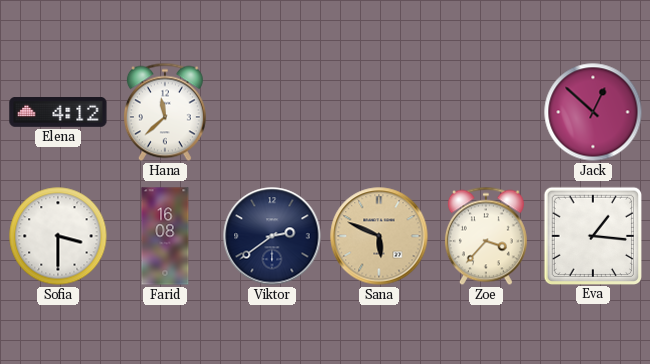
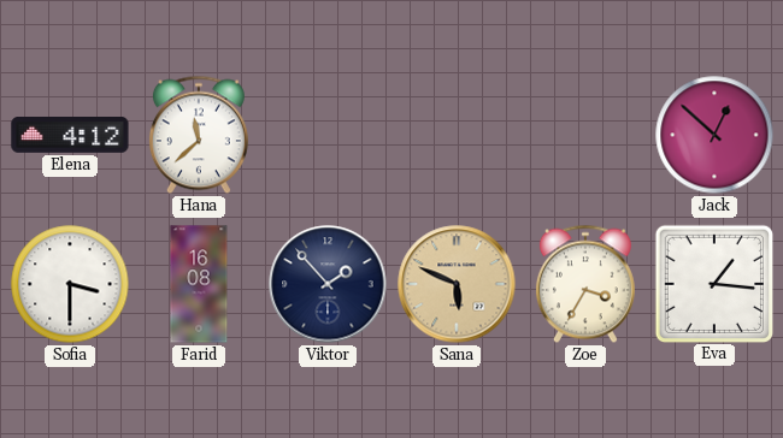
Viktor: 2:39 -> 1:53
Zoe: 3:37 -> 3:35
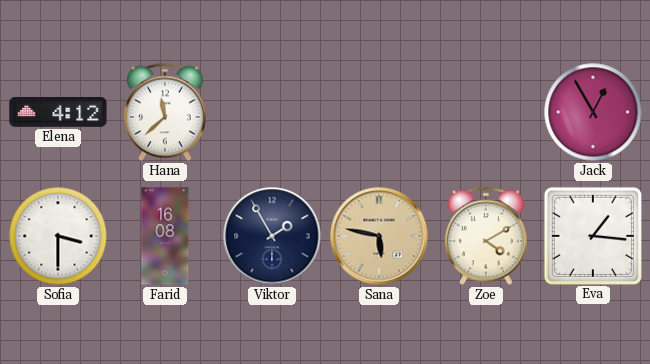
Jack: 12:52 -> 12:55
Viktor: 1:53 -> 1:55
Sana: 5:49 -> 5:47
Zoe: 3:35 -> 4:10
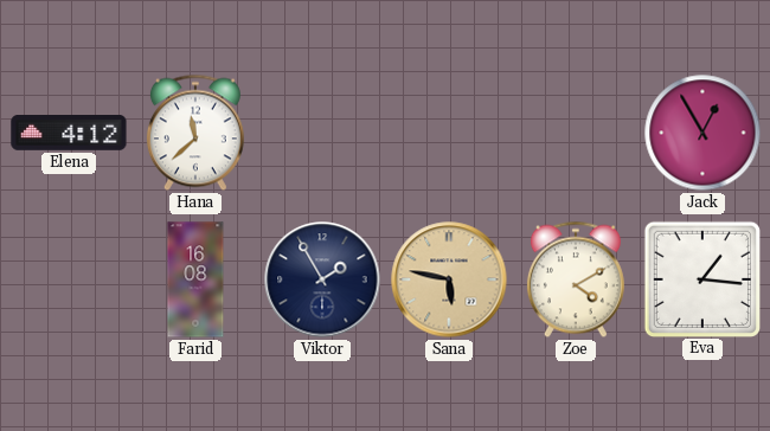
Sofia: 3:30 -> none
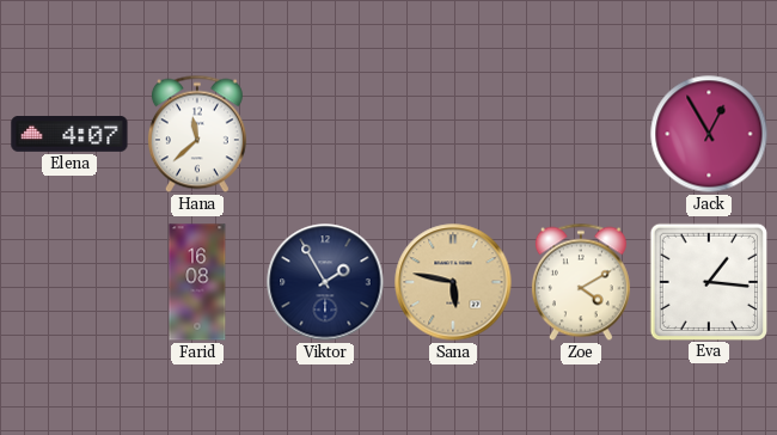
Elena: 4:12 -> 4:07
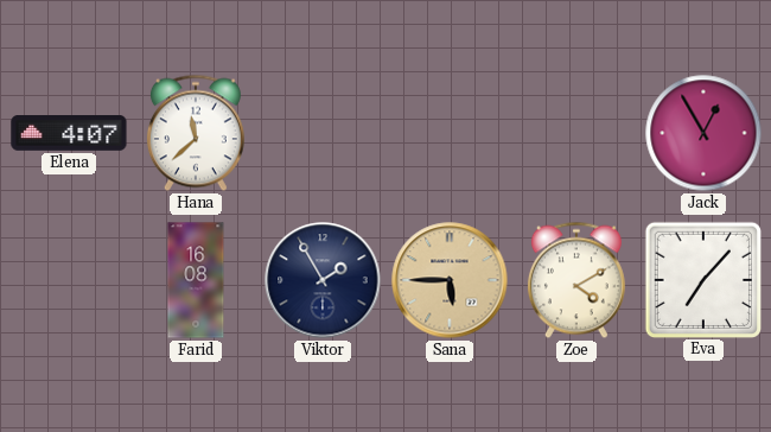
Sana: 5:47 -> 5:45
Eva: 1:16 -> 7:07
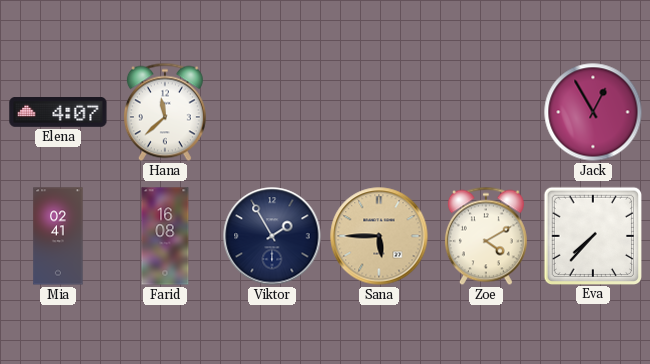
Mia: none -> 02:41
Eva: 7:07 -> 7:37
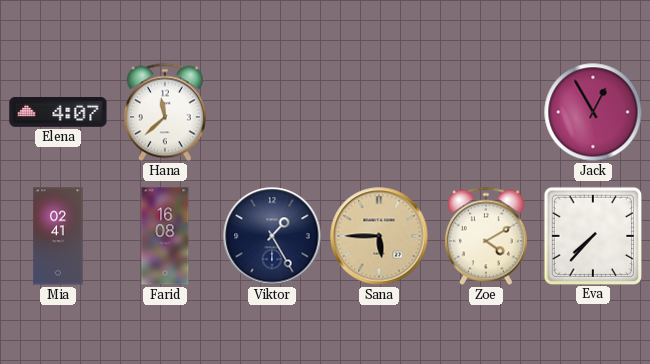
Viktor: 1:55 -> 1:25
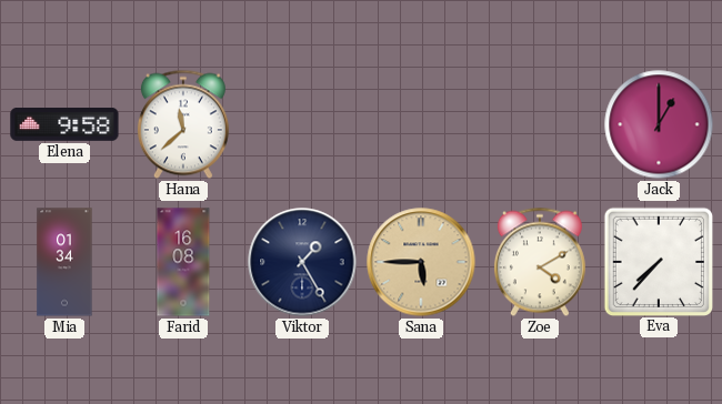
Elena: 4:07 -> 9:58
Jack: 12:55 -> 1:00
Mia: 02:41 -> 01:34
